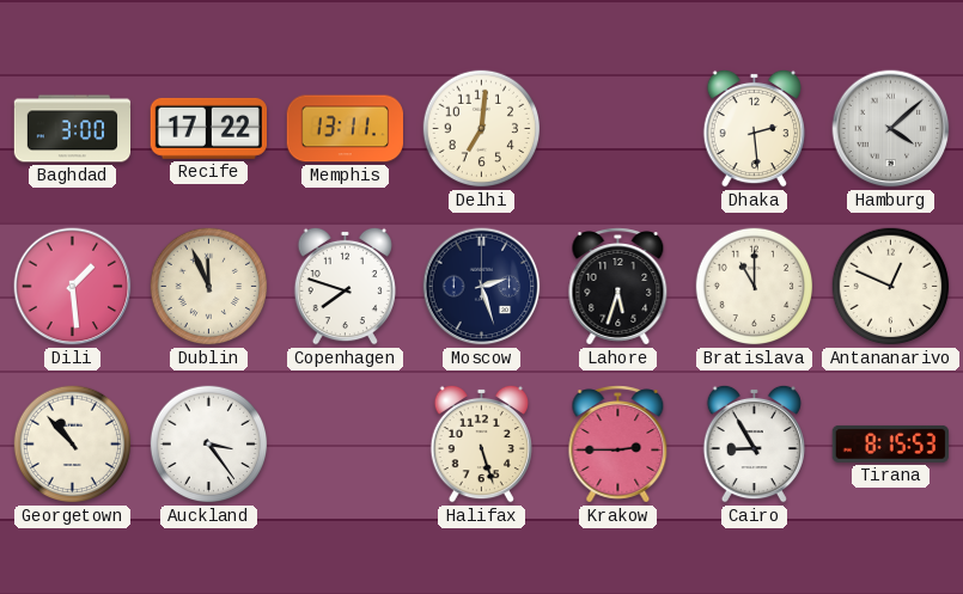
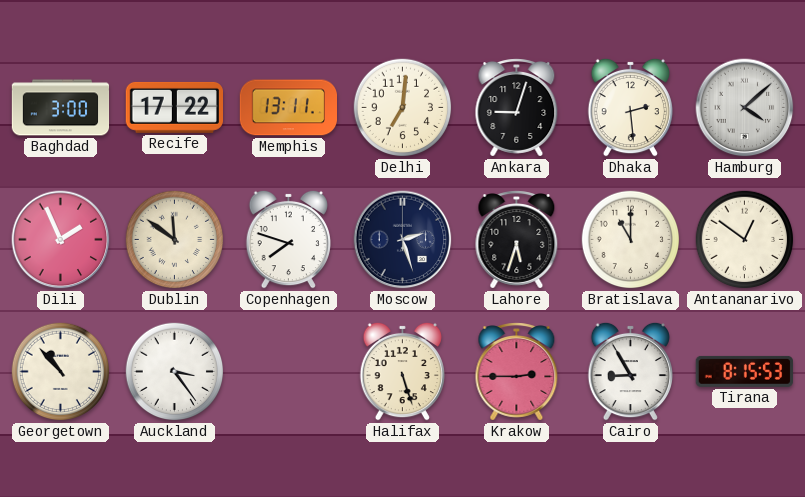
Ankara: none -> 9:03
Dili: 1:29 -> 1:56
Dublin: 11:56 -> 11:51
Antananarivo: 12:49 -> 12:51
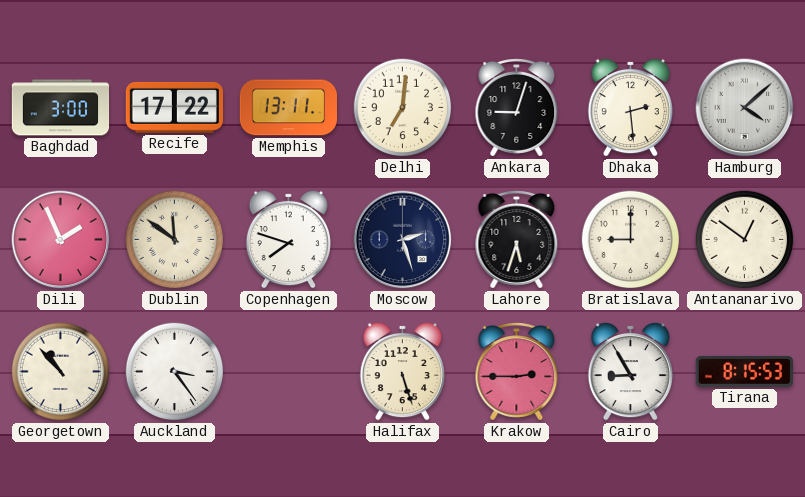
Bratislava: 11:00 -> 9:00
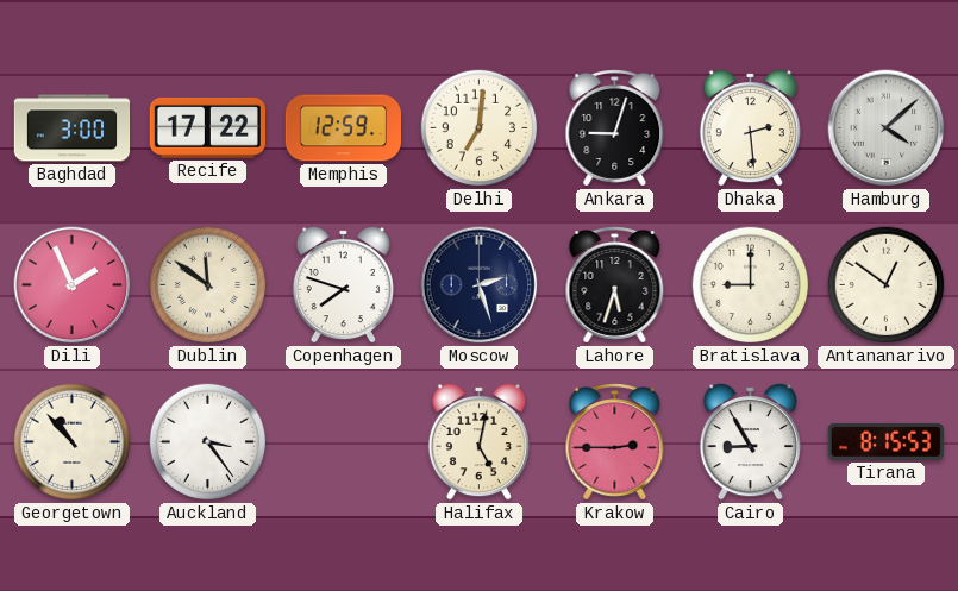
Memphis: 13:11 -> 12:59
Halifax: 5:27 -> 5:02
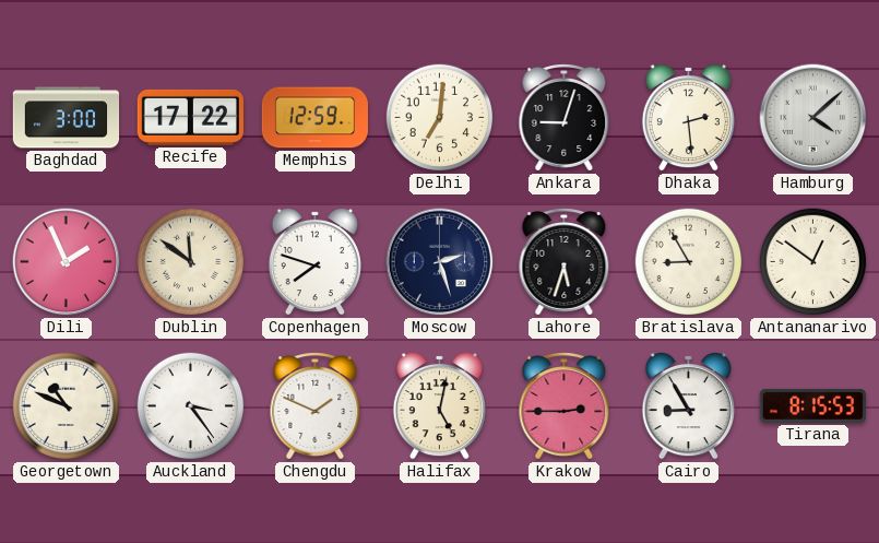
Bratislava: 9:00 -> 8:55
Georgetown: 10:53 -> 10:49
Chengdu: none -> 1:49
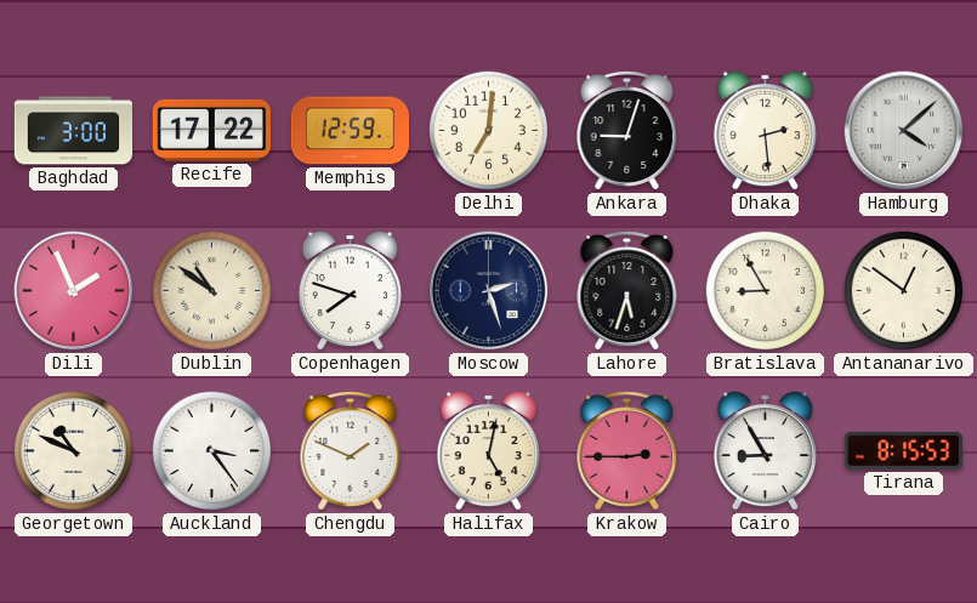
Dublin: 11:51 -> 10:51
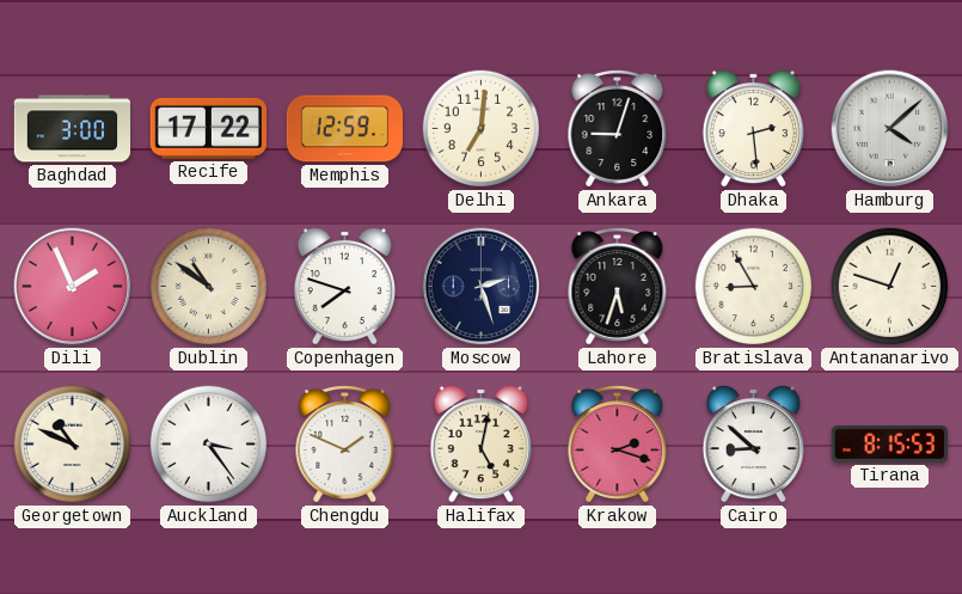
Antananarivo: 12:51 -> 12:48
Krakow: 2:45 -> 2:18
Cairo: 8:55 -> 8:52
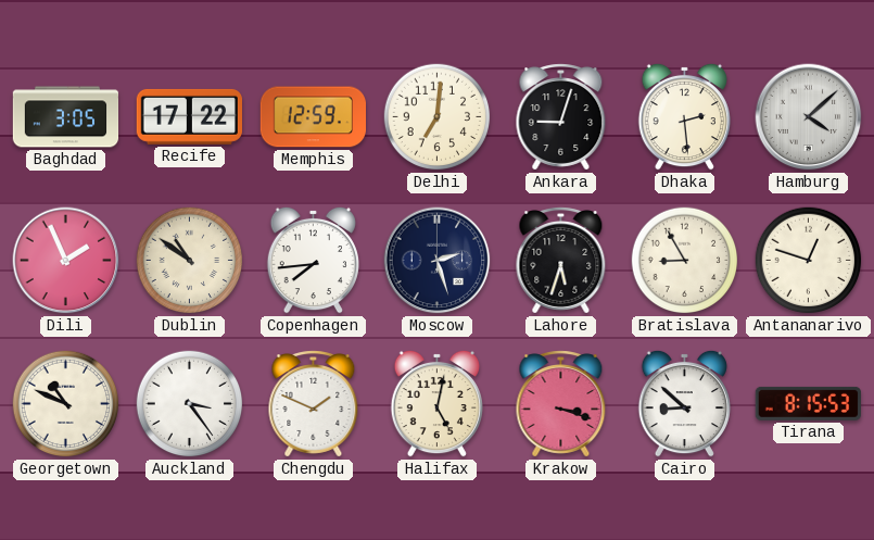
Baghdad: 3:00 -> 3:05
Copenhagen: 7:48 -> 7:44
Krakow: 2:18 -> 3:18
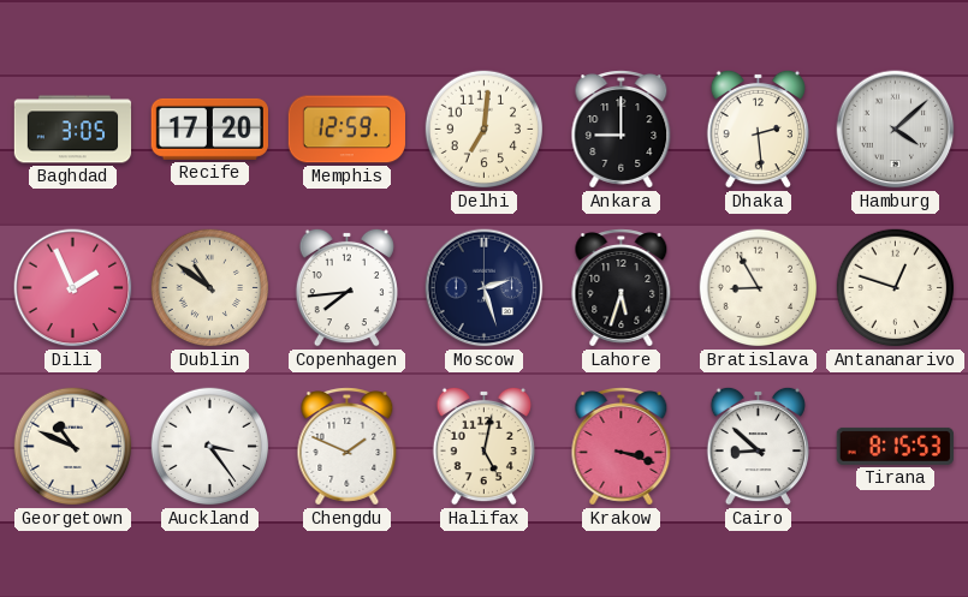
Recife: 17:22 -> 17:20
Ankara: 9:03 -> 9:00
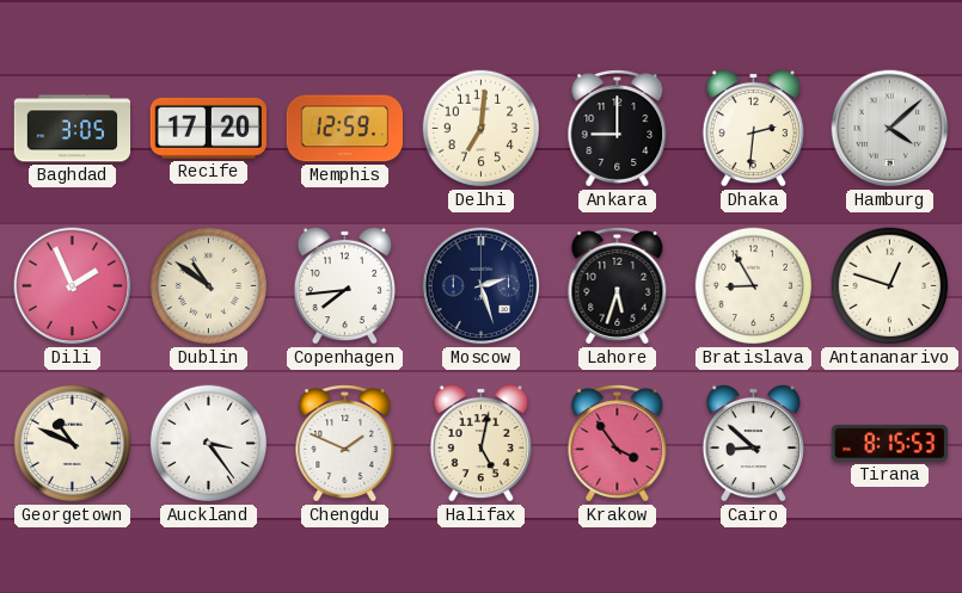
Dhaka: 2:29 -> 2:31
Krakow: 3:18 -> 3:54
